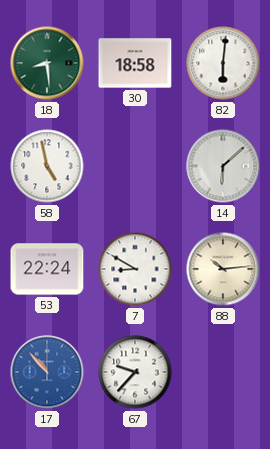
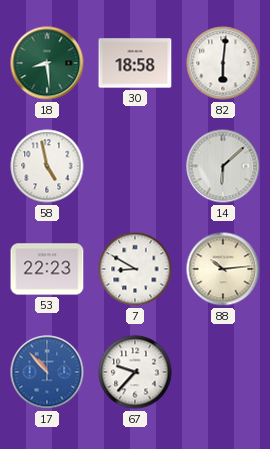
53: 22:24 -> 22:23
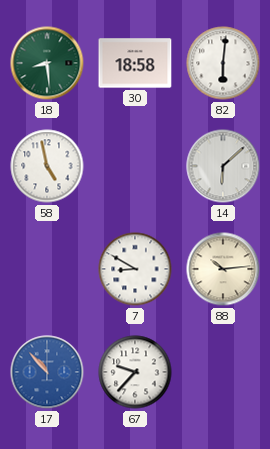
53: 22:23 -> none
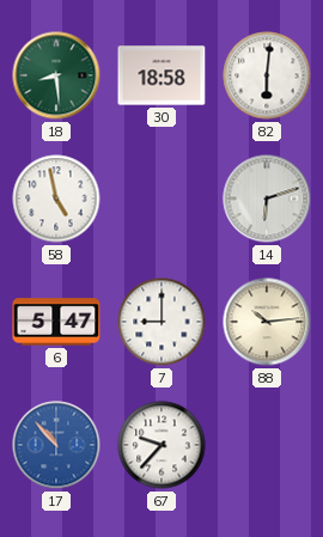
14: 6:08 -> 6:12
6: none -> 5:47
7: 8:50 -> 9:00
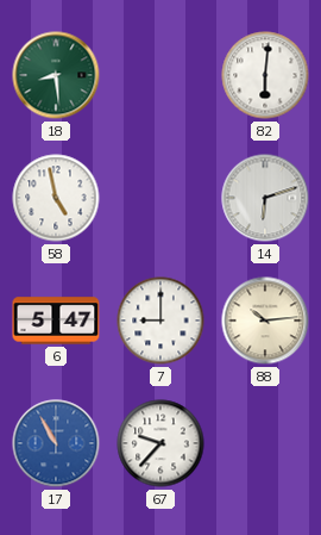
30: 18:58 -> none
17: 10:53 -> 10:55
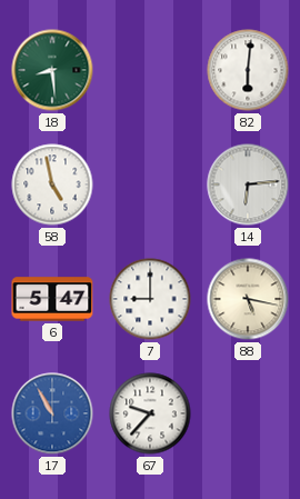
14: 6:12 -> 6:14
88: 10:14 -> 5:17
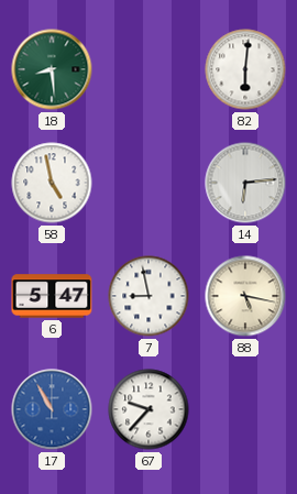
7: 9:00 -> 8:58
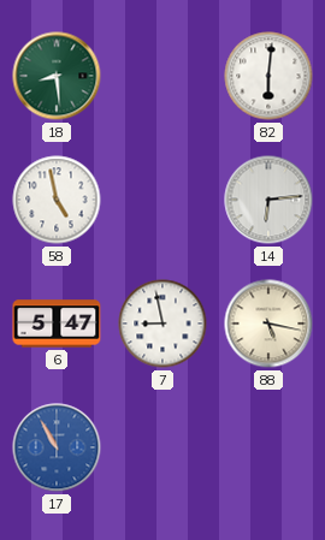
67: 9:37 -> none
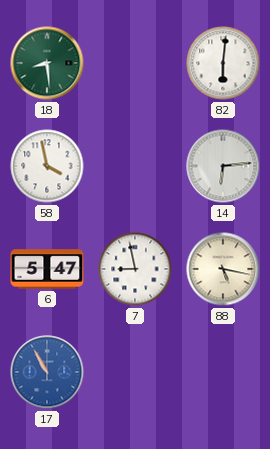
58: 4:58 -> 3:58
